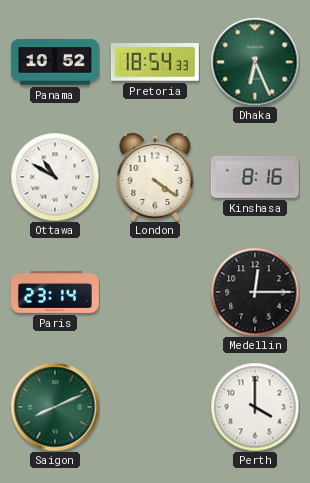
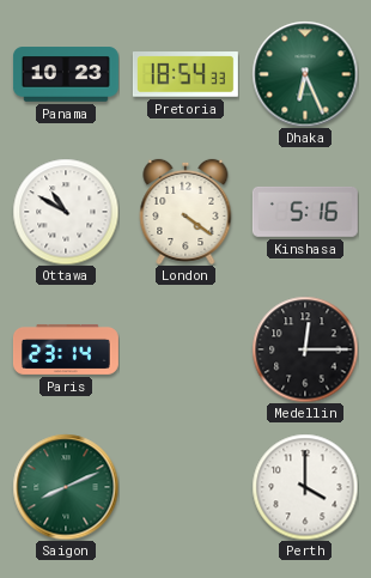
Panama: 10:52 -> 10:23
Kinshasa: 8:16 -> 5:16
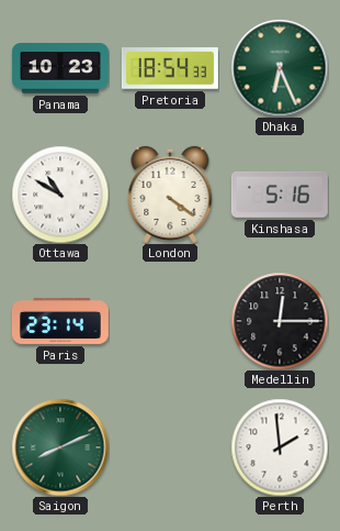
Perth: 4:00 -> 1:59
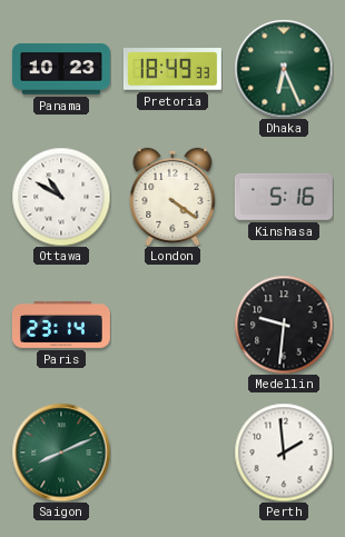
Pretoria: 18:54 -> 18:49
Medellin: 12:15 -> 9:31
